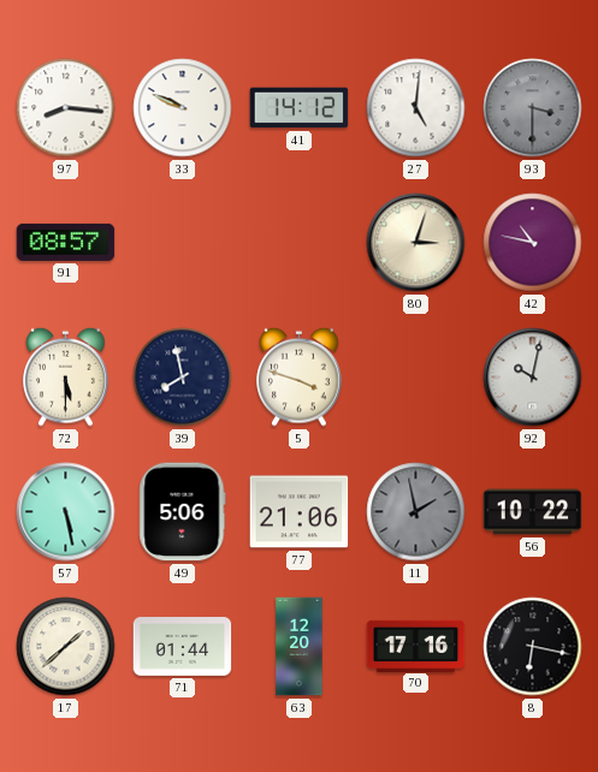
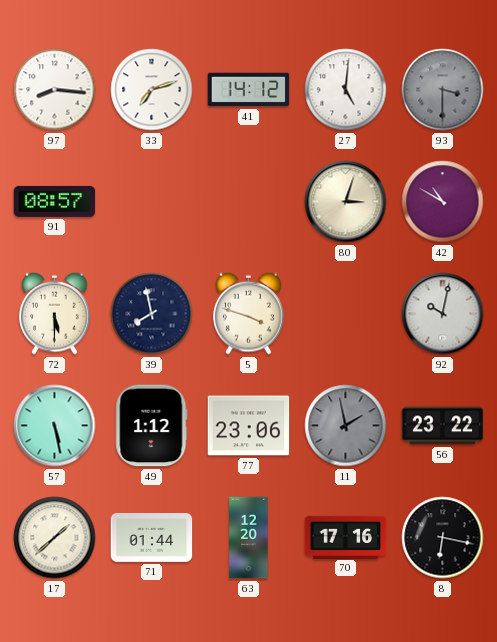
33: 9:49 -> 7:12
42: 10:47 -> 10:50
49: 5:06 -> 1:12
77: 21:06 -> 23:06
56: 10:22 -> 23:22
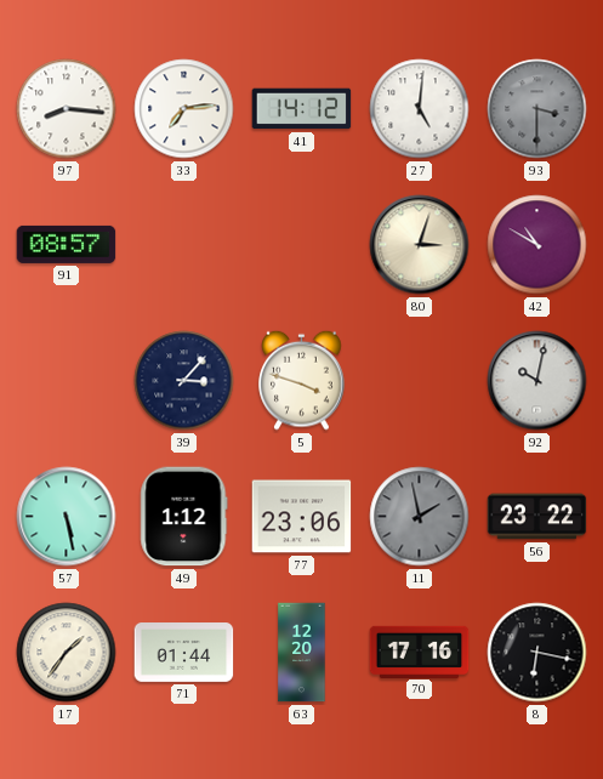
33: 7:12 -> 7:14
72: 5:30 -> none
39: 7:58 -> 3:07
17: 1:38 -> 1:36
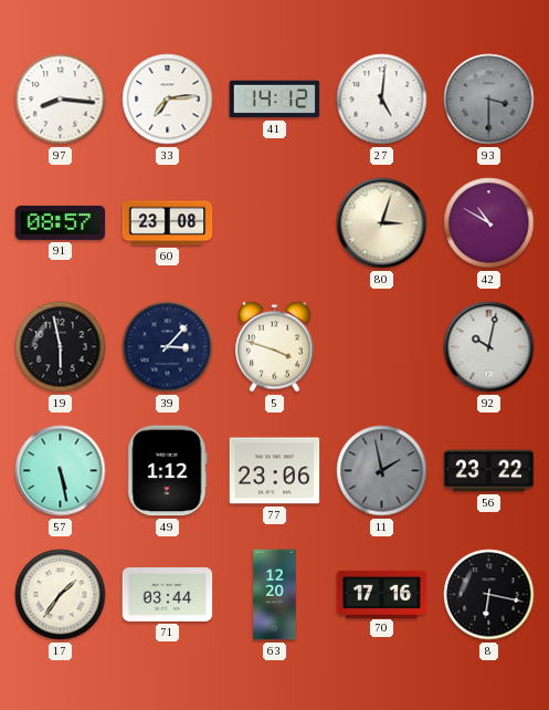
60: none -> 23:08
19: none -> 5:58
71: 01:44 -> 03:44
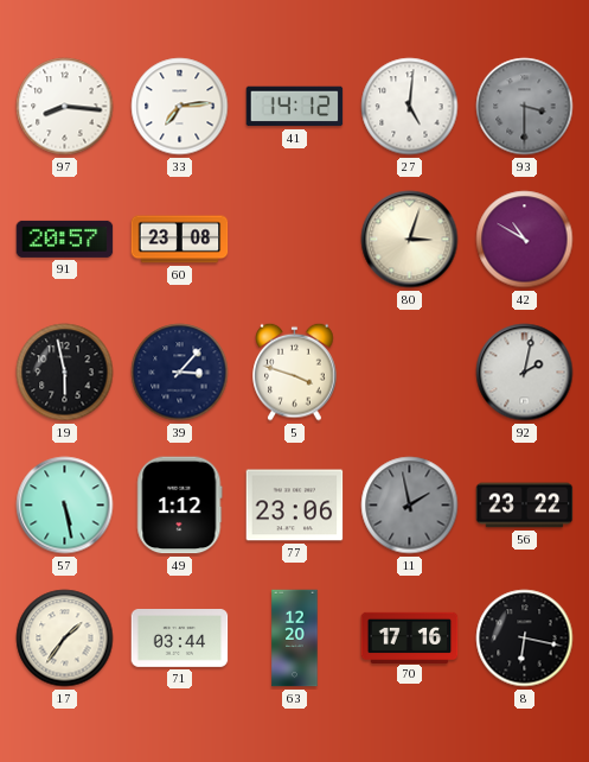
91: 08:57 -> 20:57
92: 10:02 -> 2:02
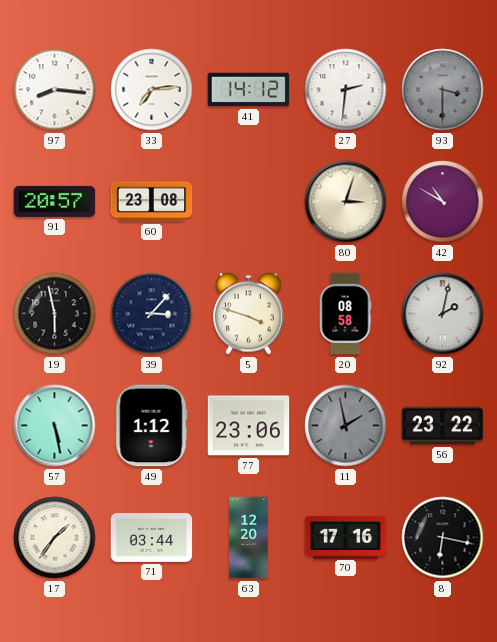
27: 5:01 -> 2:31
20: none -> 08:58
